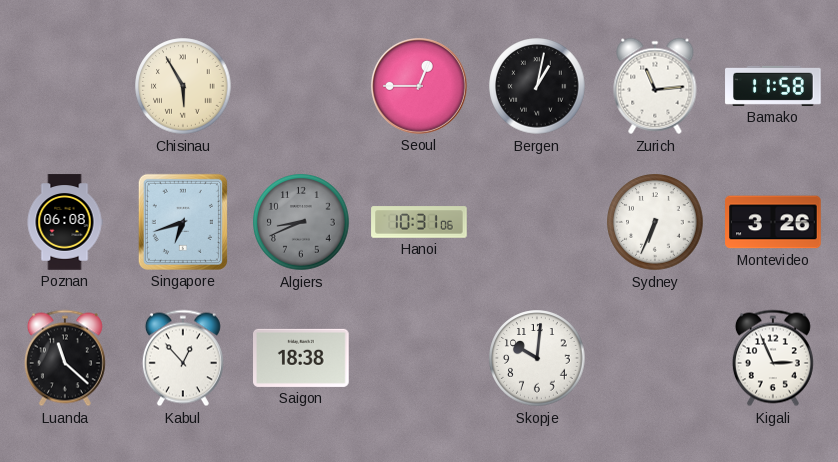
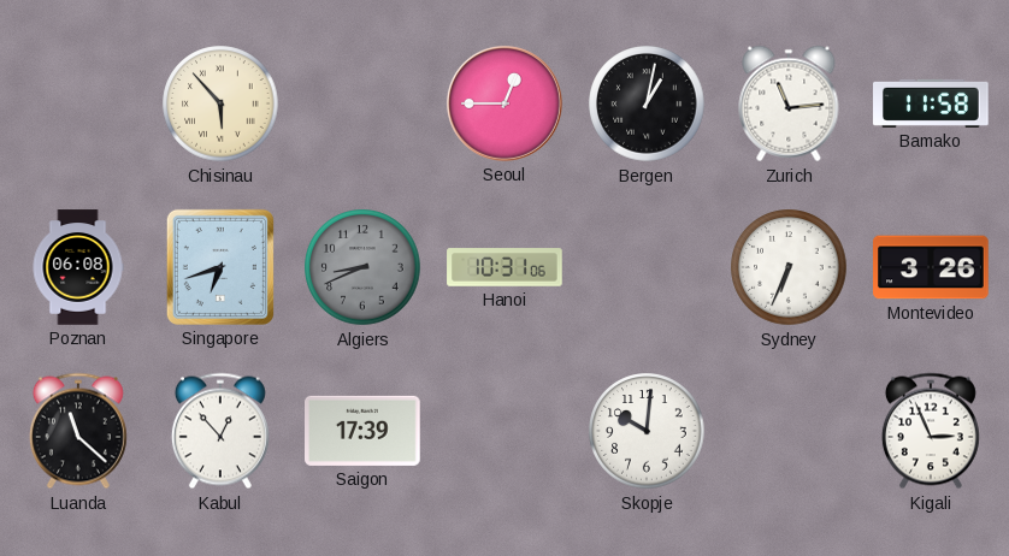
Chisinau: 5:55 -> 5:53
Saigon: 18:38 -> 17:39
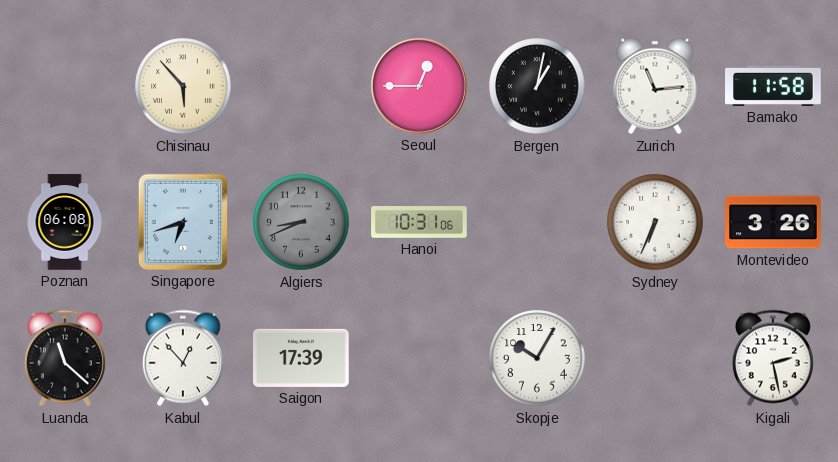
Skopje: 10:01 -> 10:05
Kigali: 2:56 -> 2:28
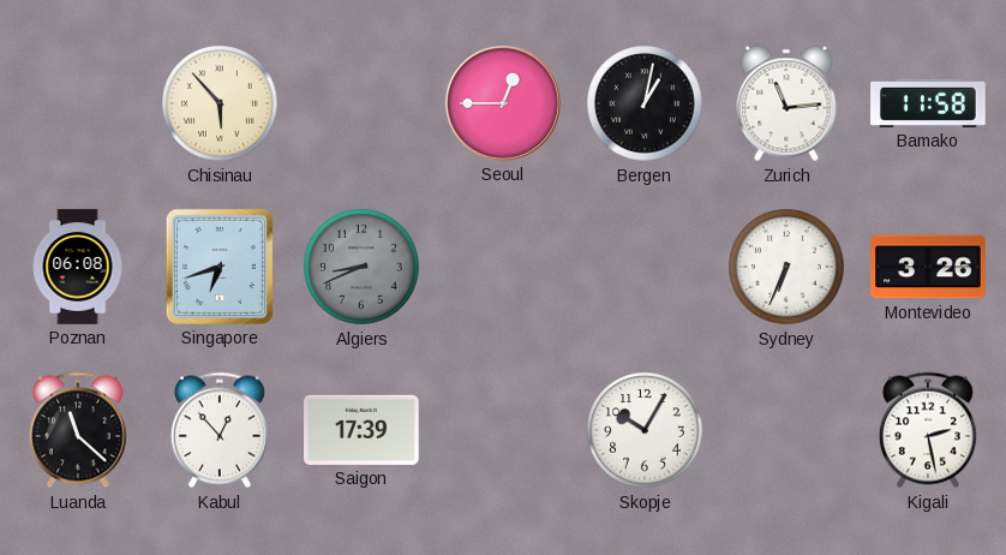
Hanoi: 10:31 -> none
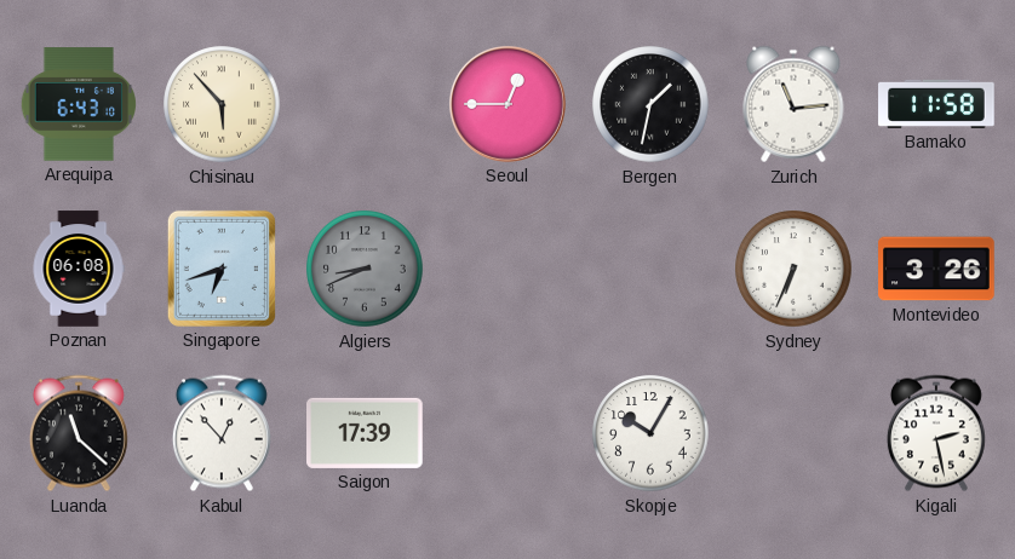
Arequipa: none -> 6:43
Bergen: 1:02 -> 1:32
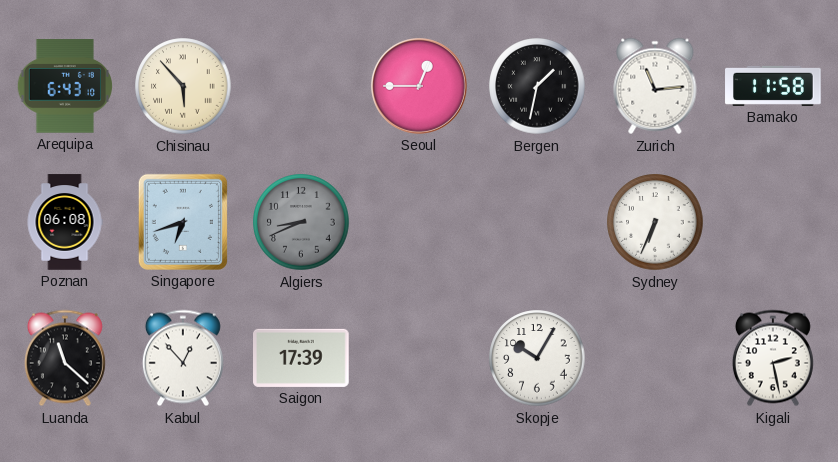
Montevideo: 3:26 -> none
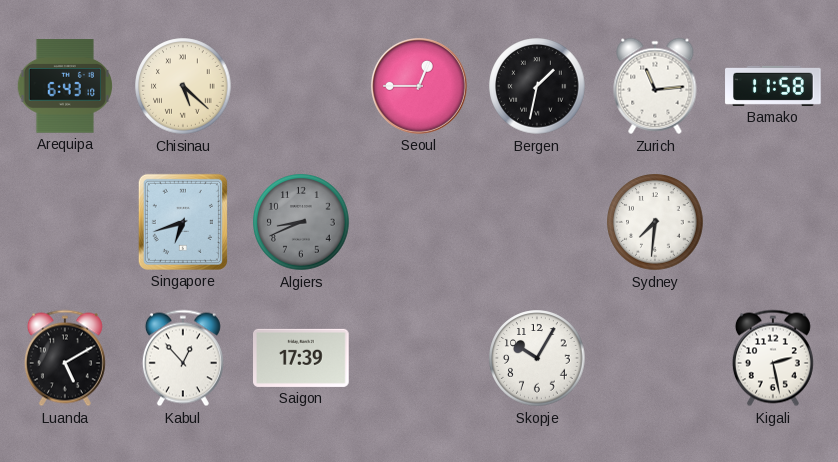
Chisinau: 5:53 -> 5:22
Poznan: 06:08 -> none
Sydney: 6:34 -> 7:31
Luanda: 11:22 -> 5:10
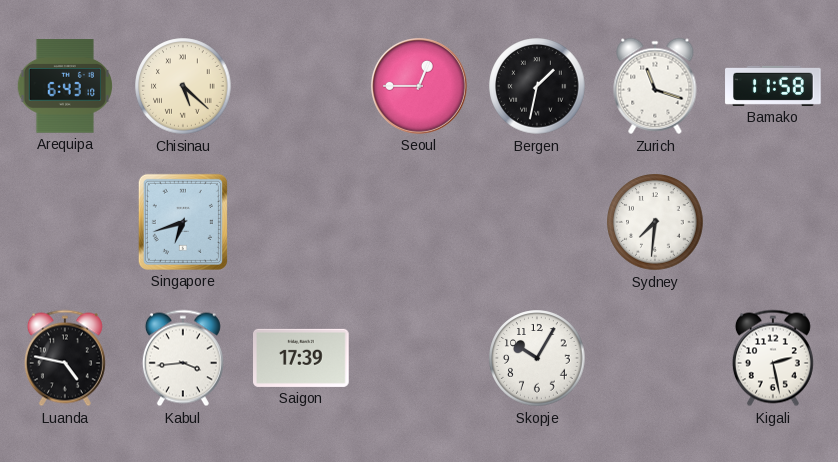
Zurich: 11:14 -> 11:18
Algiers: 8:41 -> none
Luanda: 5:10 -> 4:47
Kabul: 12:53 -> 3:44
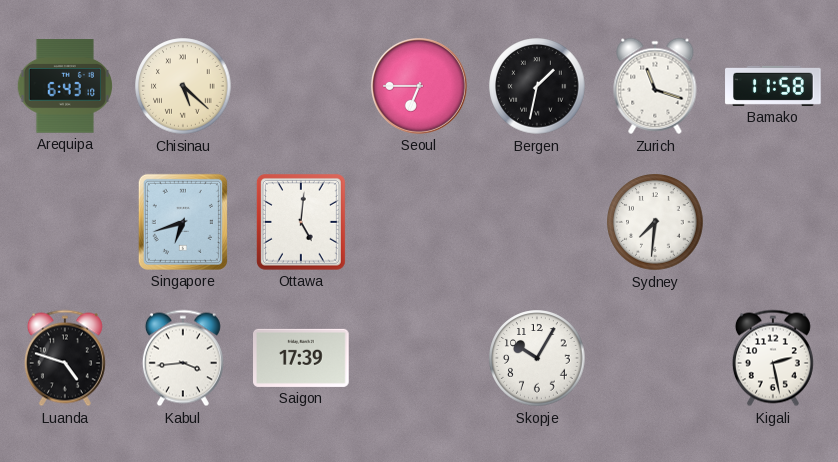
Seoul: 12:45 -> 6:45
Ottawa: none -> 5:01
Luanda: 4:47 -> 4:48
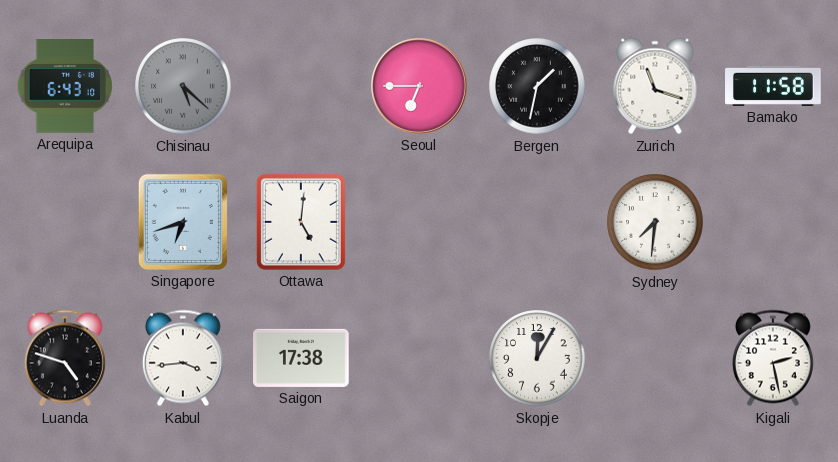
Chisinau dial: cream -> grey
Saigon: 17:39 -> 17:38
Skopje: 10:05 -> 12:05
